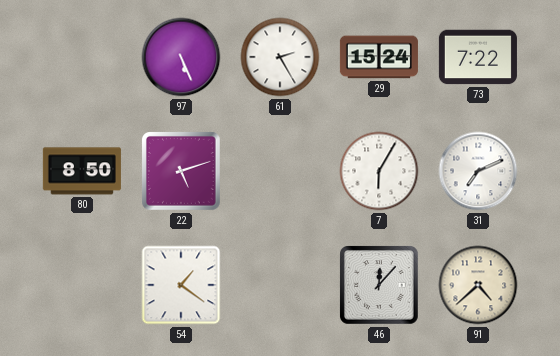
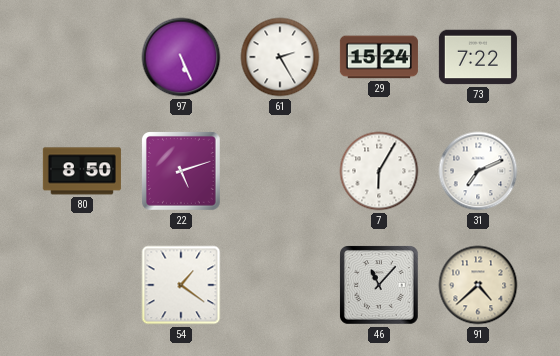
46: 12:07 -> 11:07
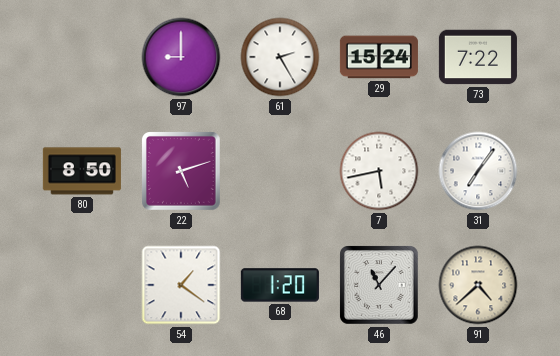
97: 5:26 -> 9:00
7: 6:05 -> 5:43
31: 7:11 -> 7:06
68: none -> 1:20
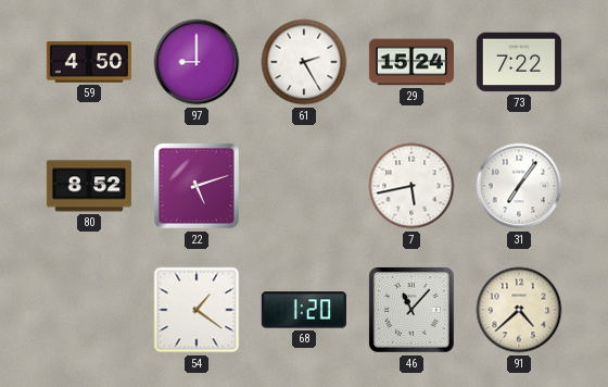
59: none -> 4:50
80: 8:50 -> 8:52
